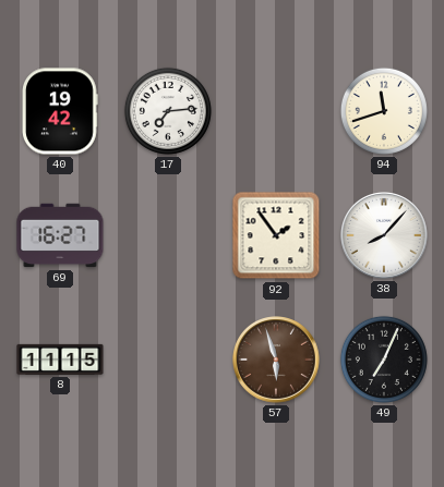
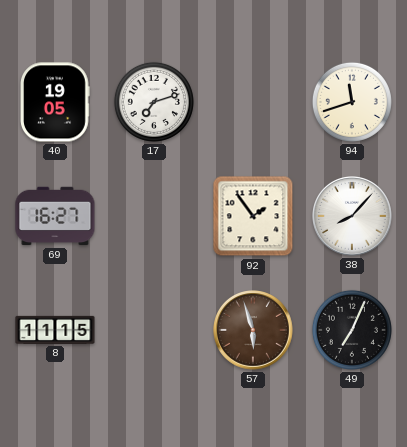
40: 19:42 -> 19:05
17: 7:14 -> 7:12
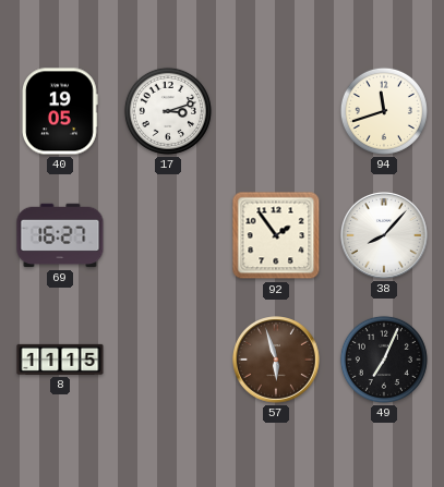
17: 7:12 -> 3:12
